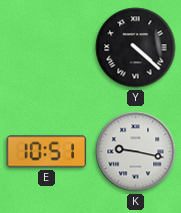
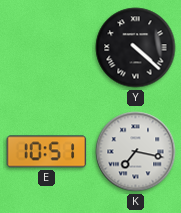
K: 9:17 -> 7:17
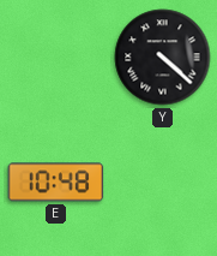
E: 10:51 -> 10:48
K: 7:17 -> none
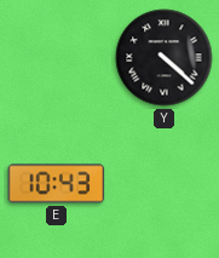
E: 10:48 -> 10:43
